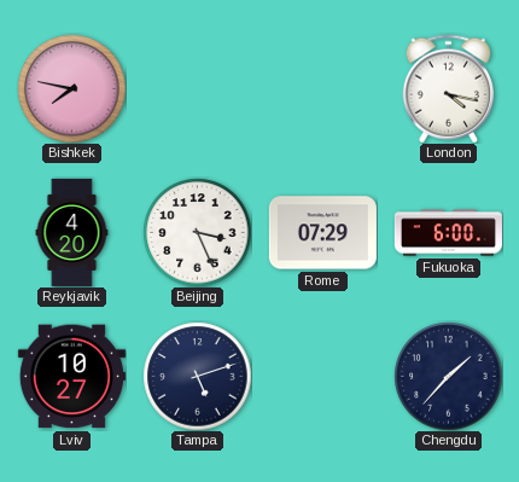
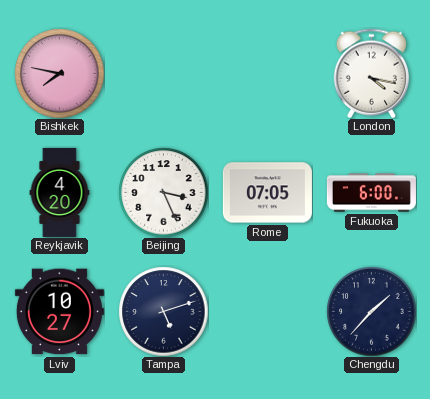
Rome: 07:29 -> 07:05
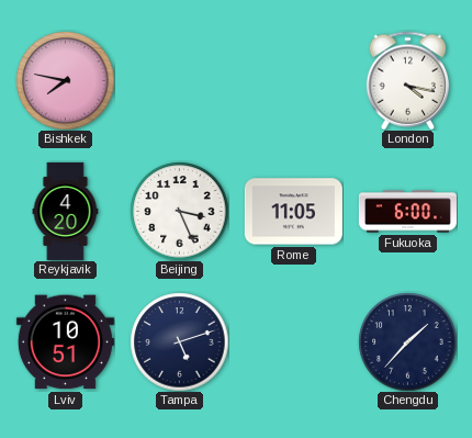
Rome: 07:05 -> 11:05
Lviv: 10:27 -> 10:51
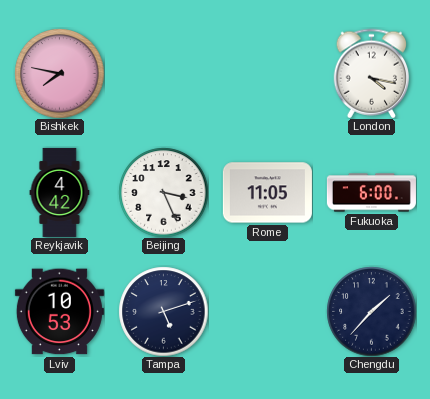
Reykjavik: 4:20 -> 4:42
Lviv: 10:51 -> 10:53
